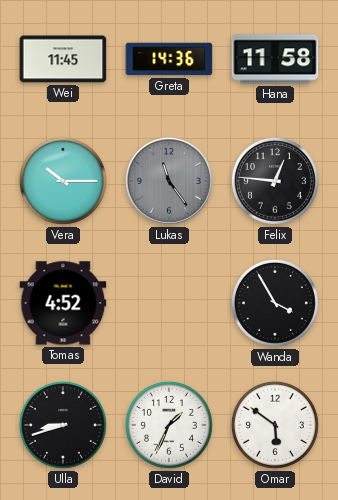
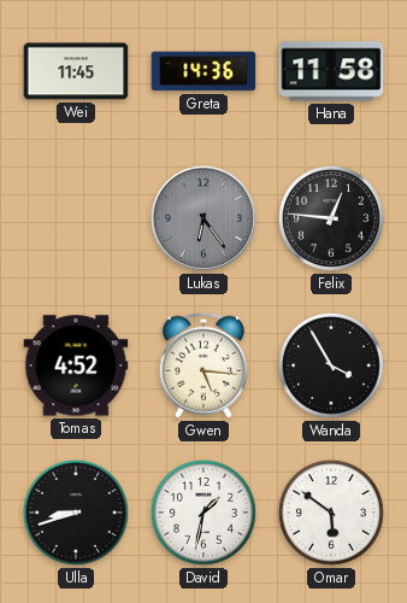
Vera: 10:15 -> none
Lukas: 11:24 -> 6:24
Gwen: none -> 5:16
David: 1:34 -> 1:32
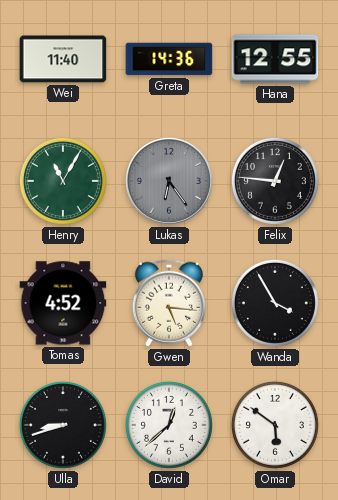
Wei: 11:45 -> 11:40
Hana: 11:58 -> 12:55
Henry: none -> 11:05
David: 1:32 -> 12:38
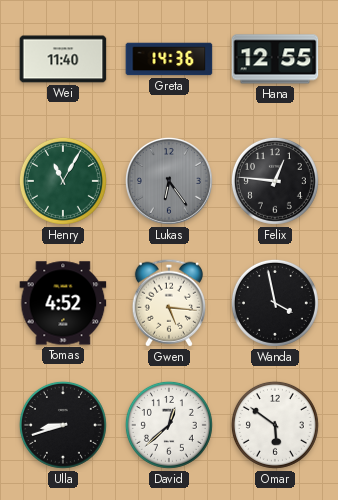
Wanda: 3:55 -> 3:58
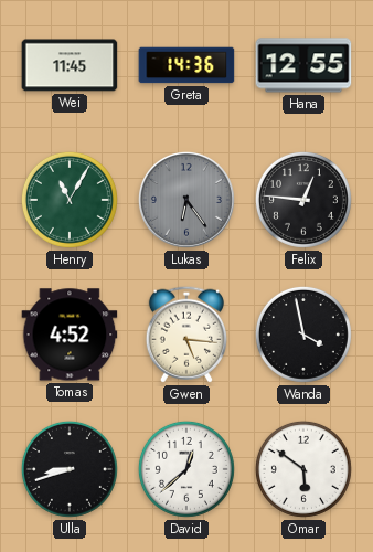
Wei: 11:40 -> 11:45
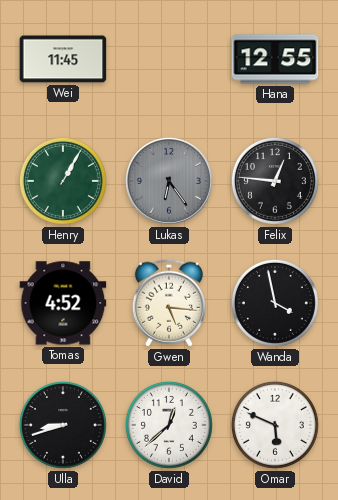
Greta: 14:36 -> none
Henry: 11:05 -> 1:05
Omar: 5:51 -> 5:49
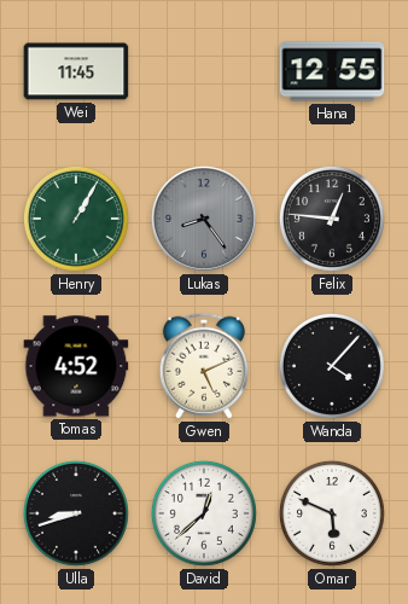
Lukas: 6:24 -> 8:24
Gwen: 5:16 -> 5:11
Wanda: 3:58 -> 4:07
